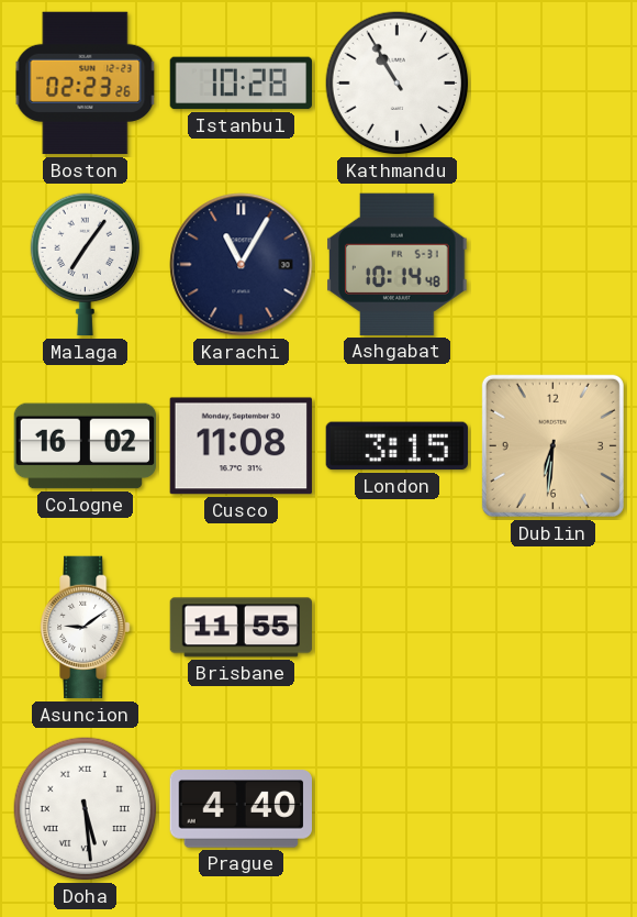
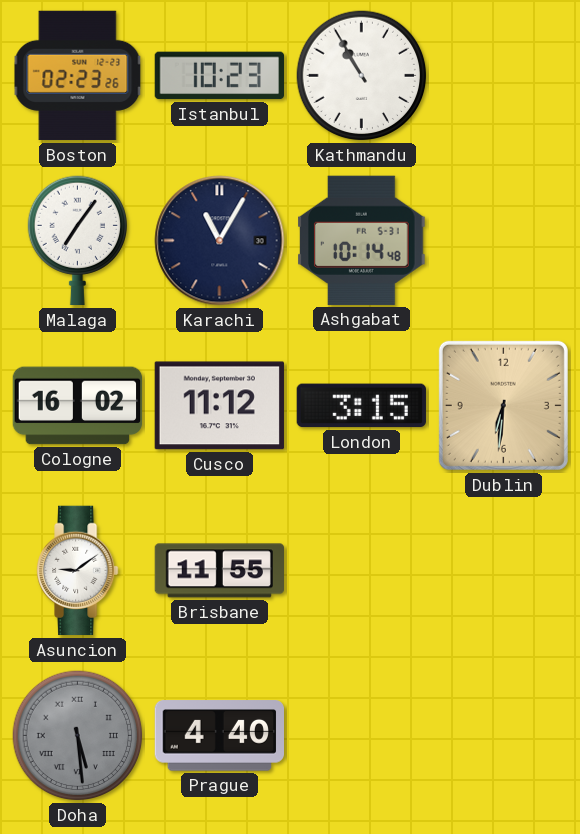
Istanbul: 10:28 -> 10:23
Cusco: 11:08 -> 11:12
Doha dial: white -> grey
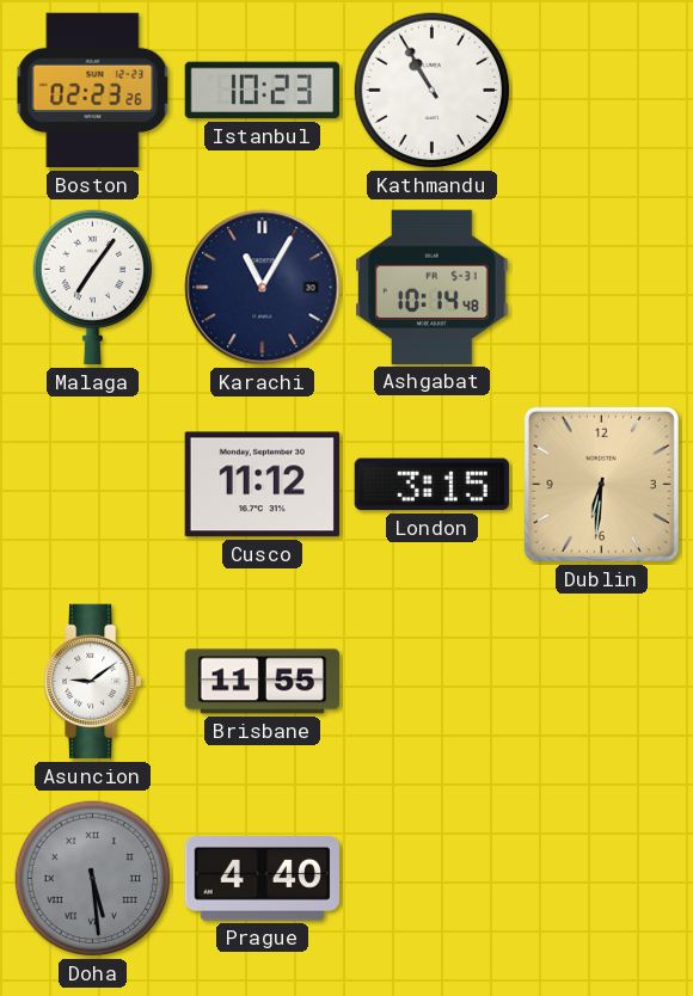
Cologne: 16:02 -> none
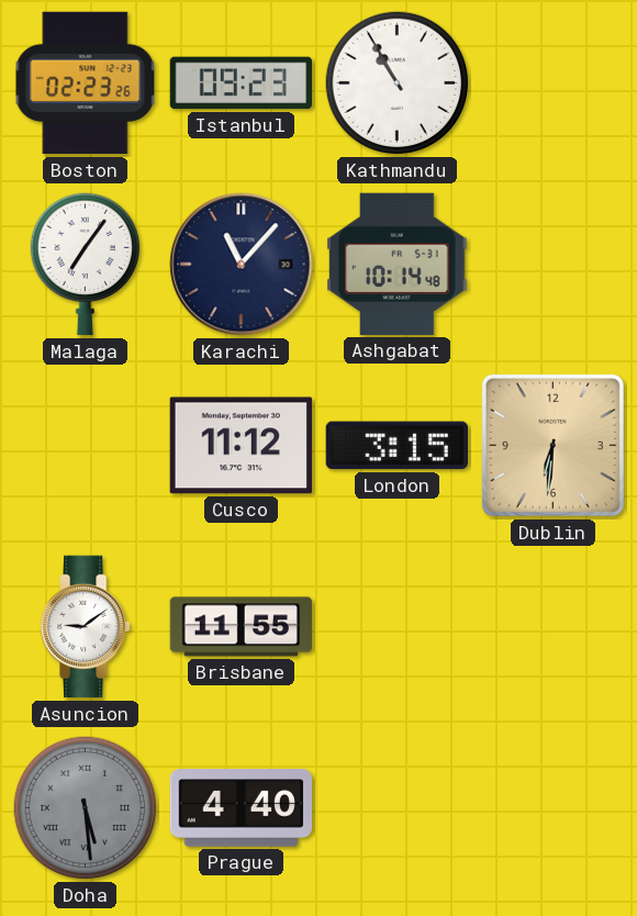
Istanbul: 10:23 -> 09:23
Karachi: 11:05 -> 11:07
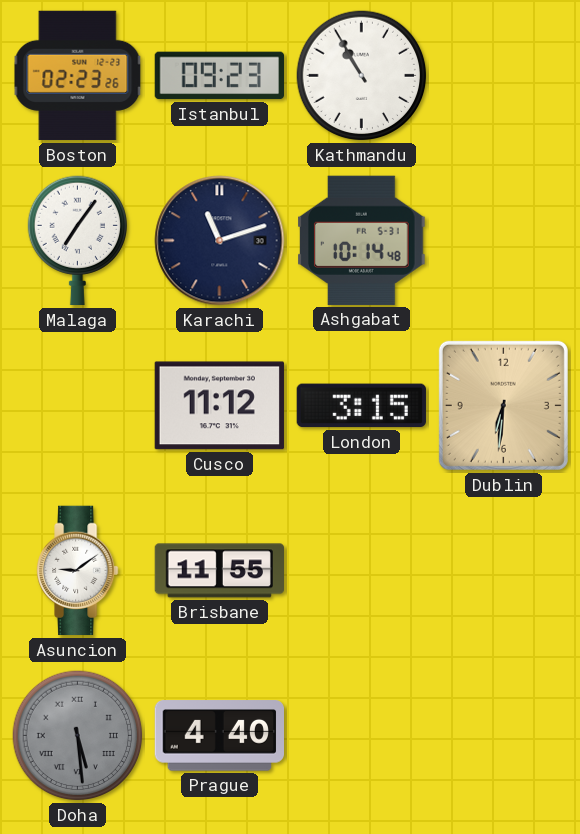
Karachi: 11:07 -> 11:12
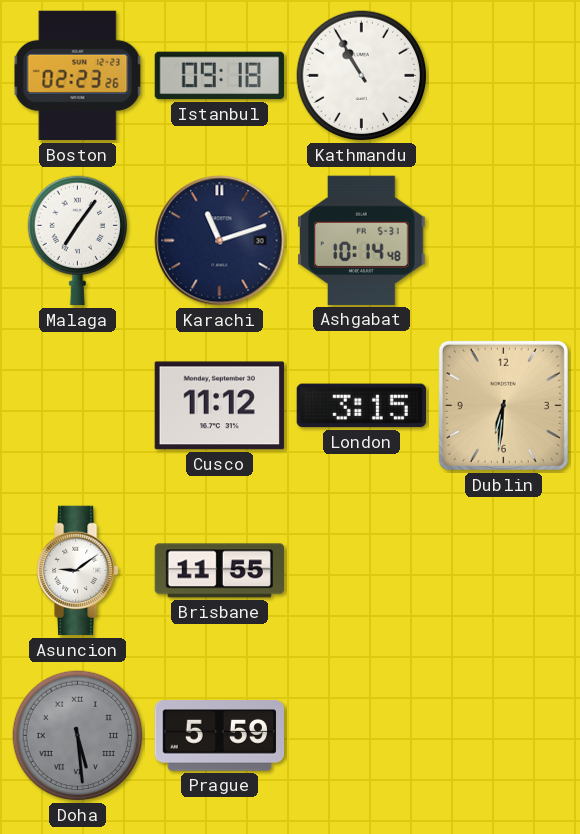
Istanbul: 09:23 -> 09:18
Prague: 4:40 -> 5:59
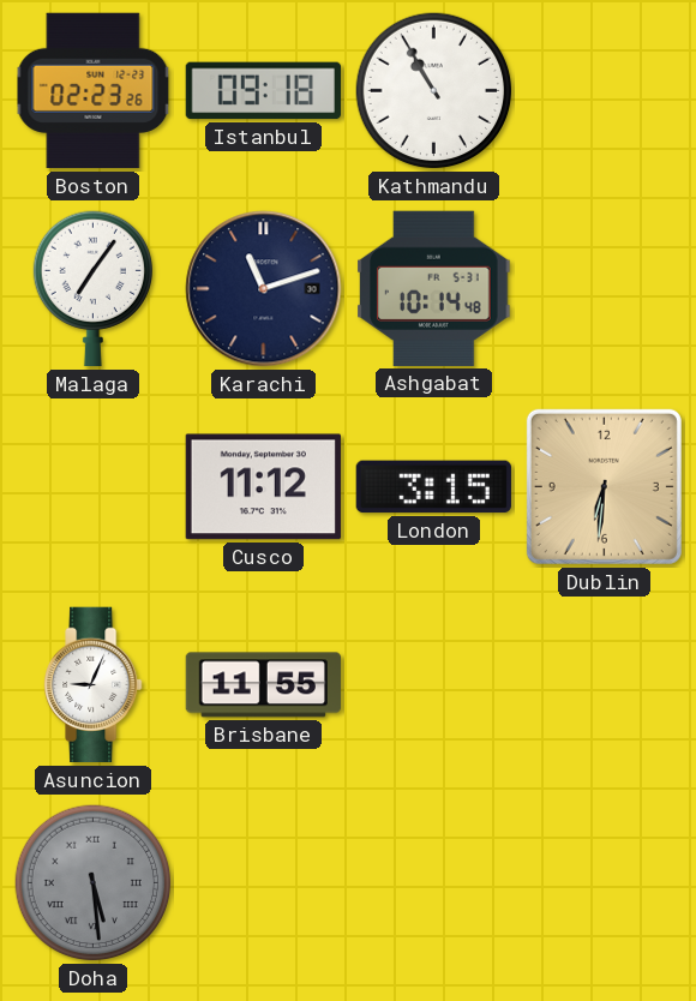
Asuncion: 9:09 -> 9:04
Prague: 5:59 -> none
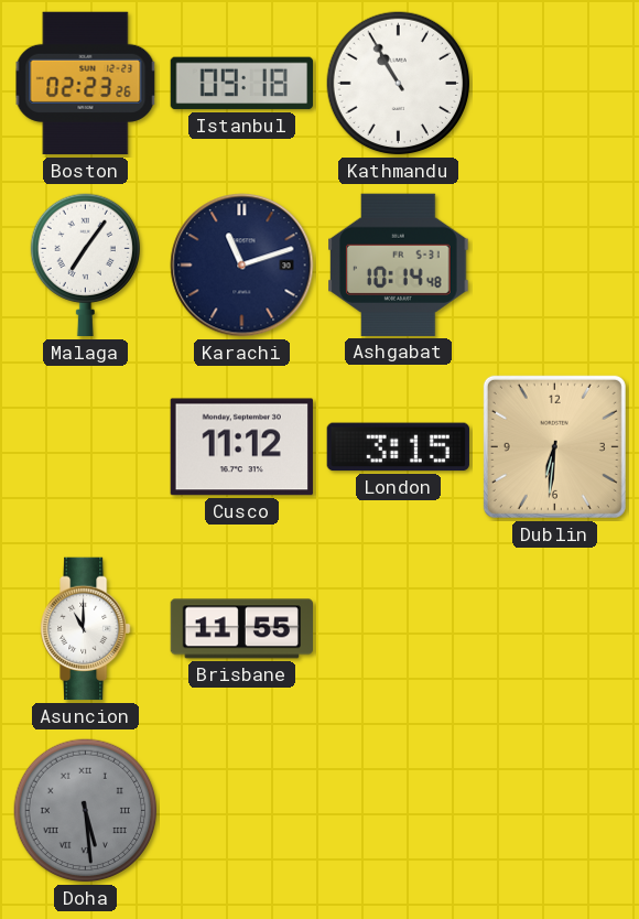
Asuncion: 9:04 -> 11:00
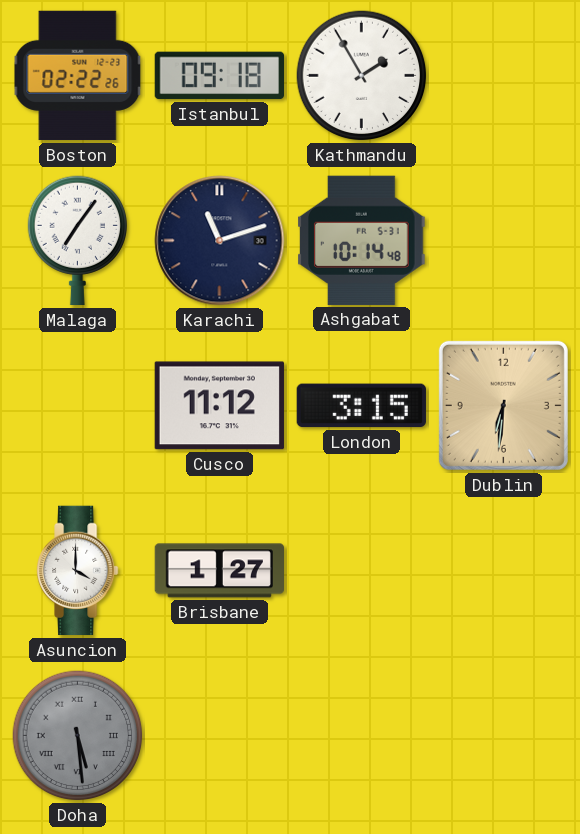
Boston: 02:23 -> 02:22
Kathmandu: 10:55 -> 1:55
Asuncion: 11:00 -> 4:00
Brisbane: 11:55 -> 1:27
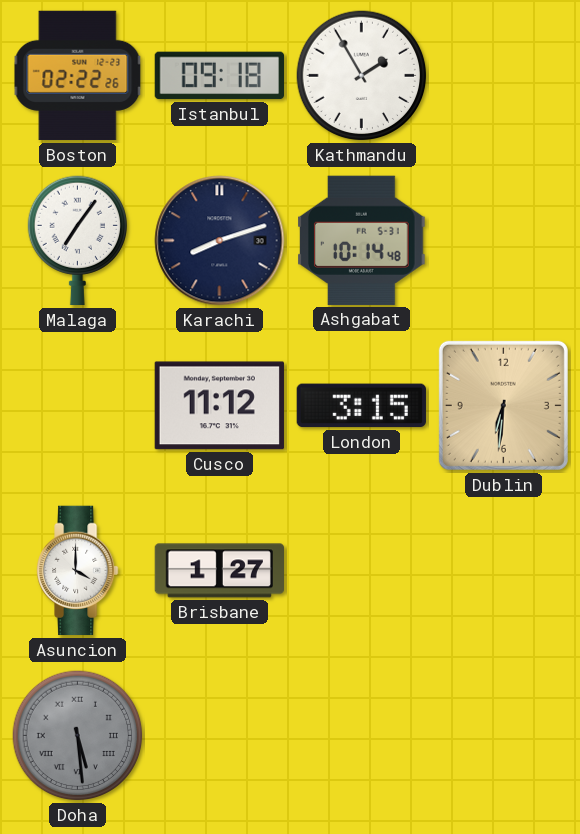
Karachi: 11:12 -> 8:12
